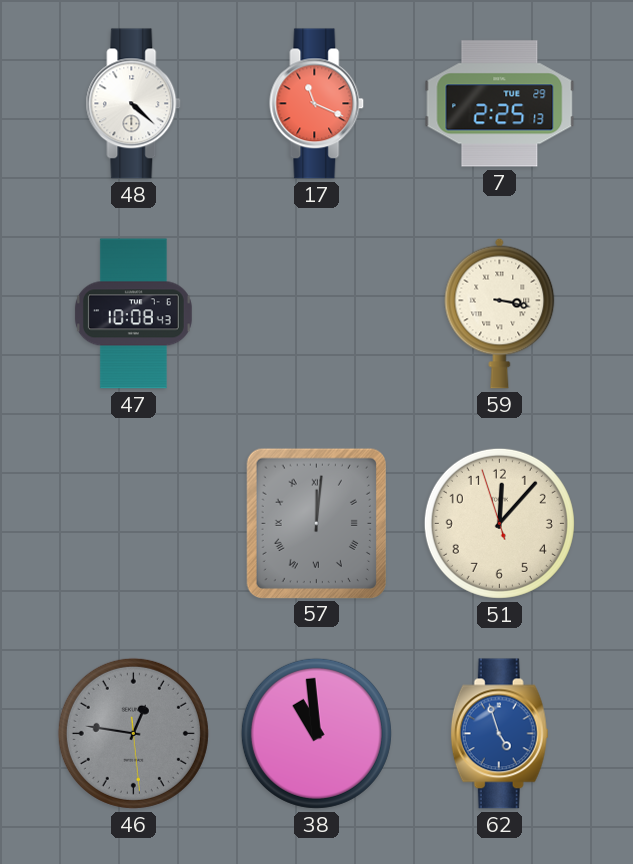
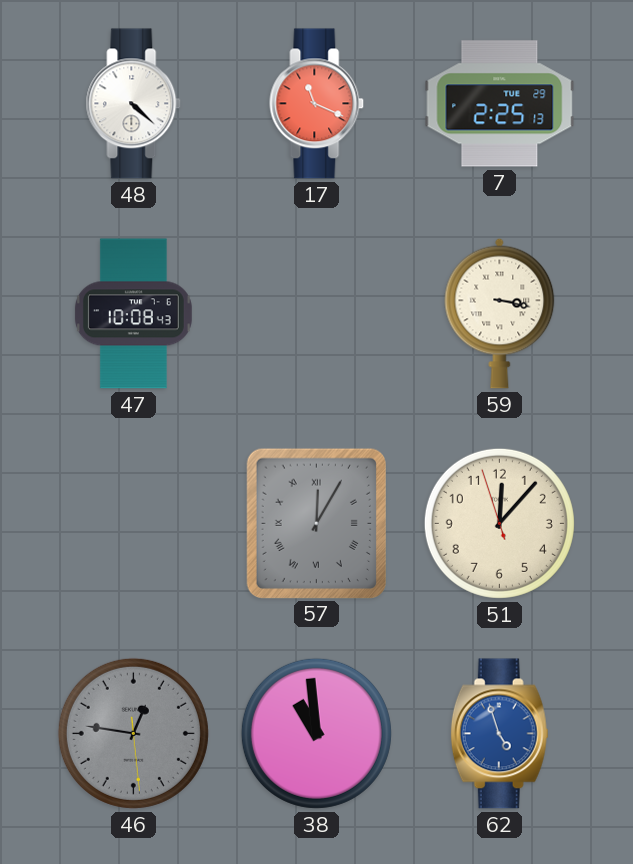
57: 12:01 -> 12:05
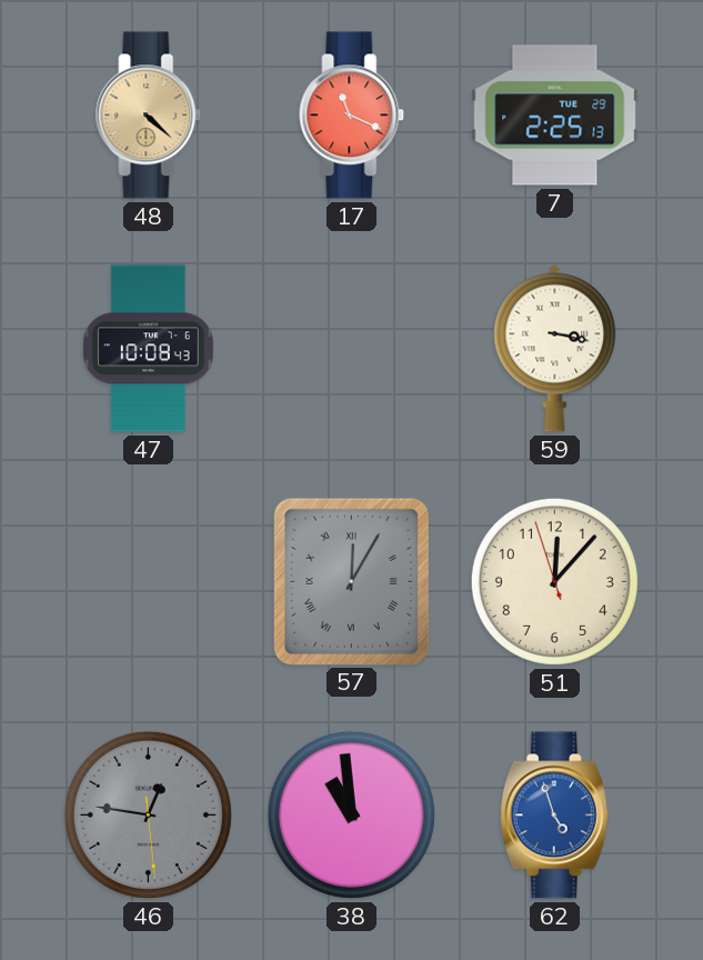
48 dial: white -> champagne
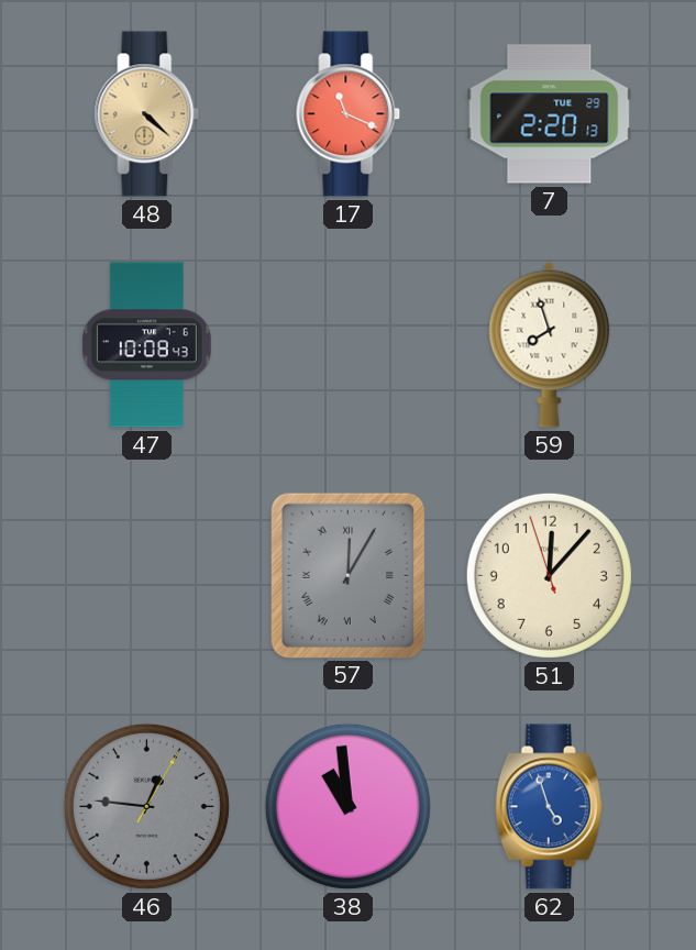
7: 2:25 -> 2:20
59: 3:17 -> 7:57
46: 12:46:29 -> 12:46:05
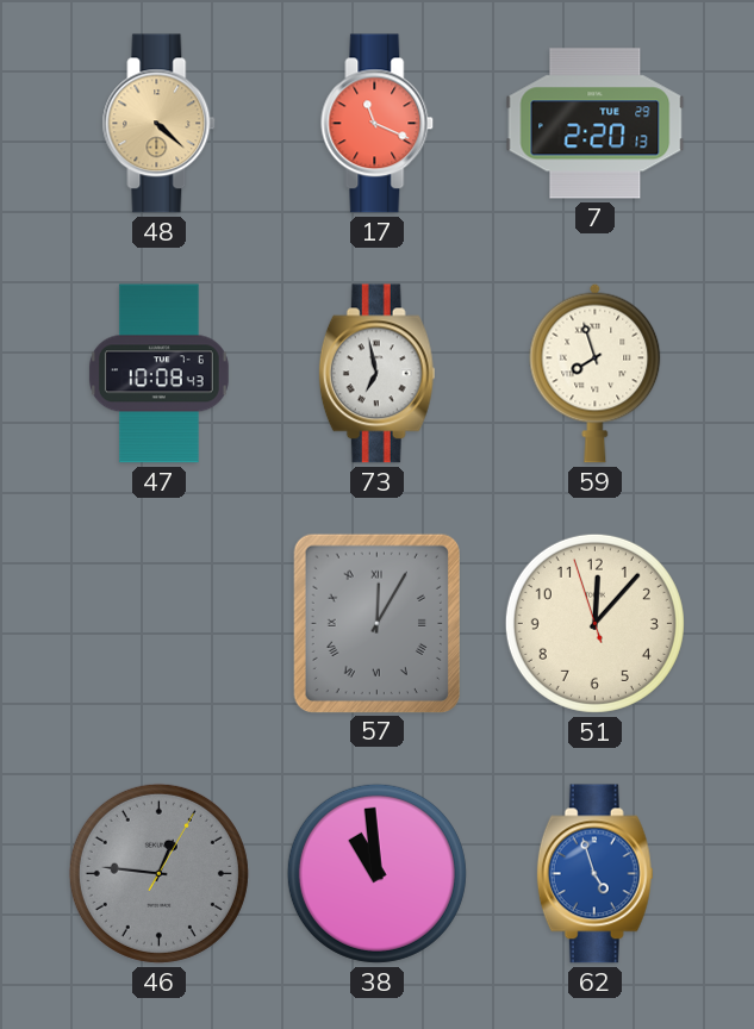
73: none -> 6:58
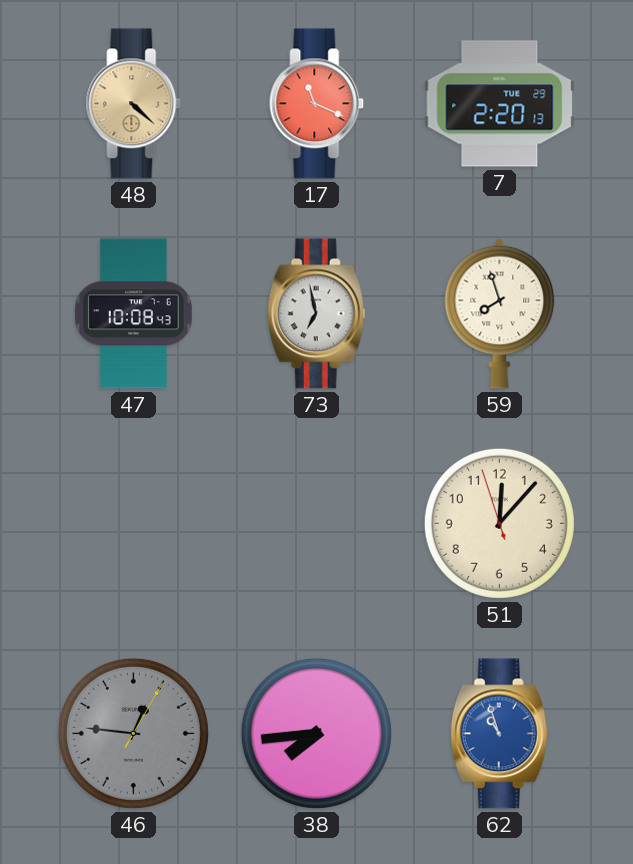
57: 12:05 -> none
38: 10:59 -> 7:44
62: 4:57 -> 10:57
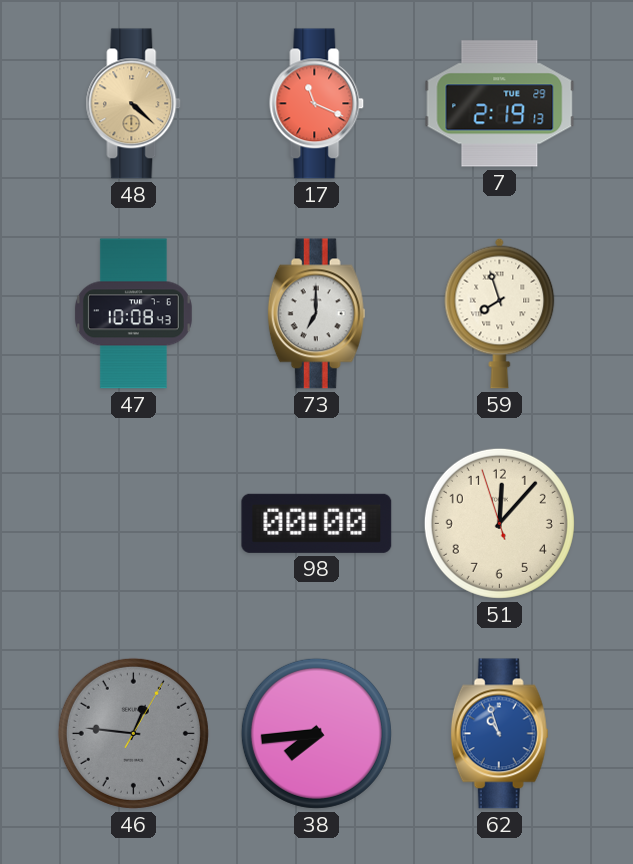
7: 2:20 -> 2:19
73: 6:58 -> 7:00
98: none -> 00:00
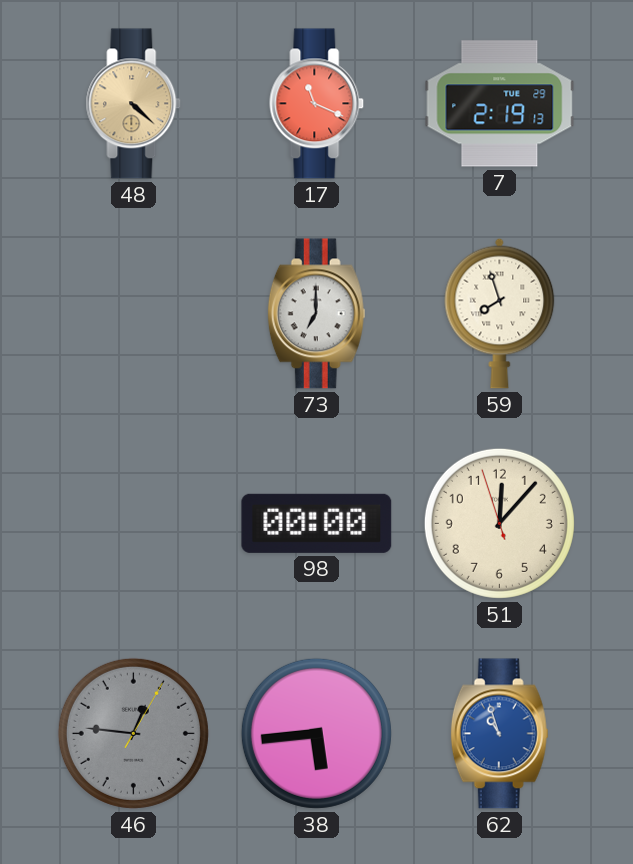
47: 10:08 -> none
38: 7:44 -> 5:44
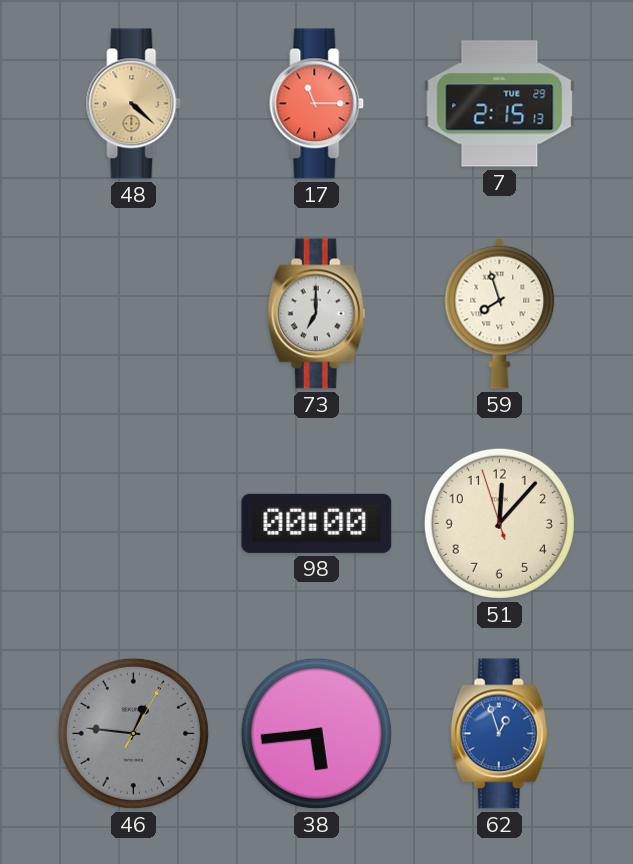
17: 11:19 -> 11:15
7: 2:19 -> 2:15
62: 10:57 -> 12:57
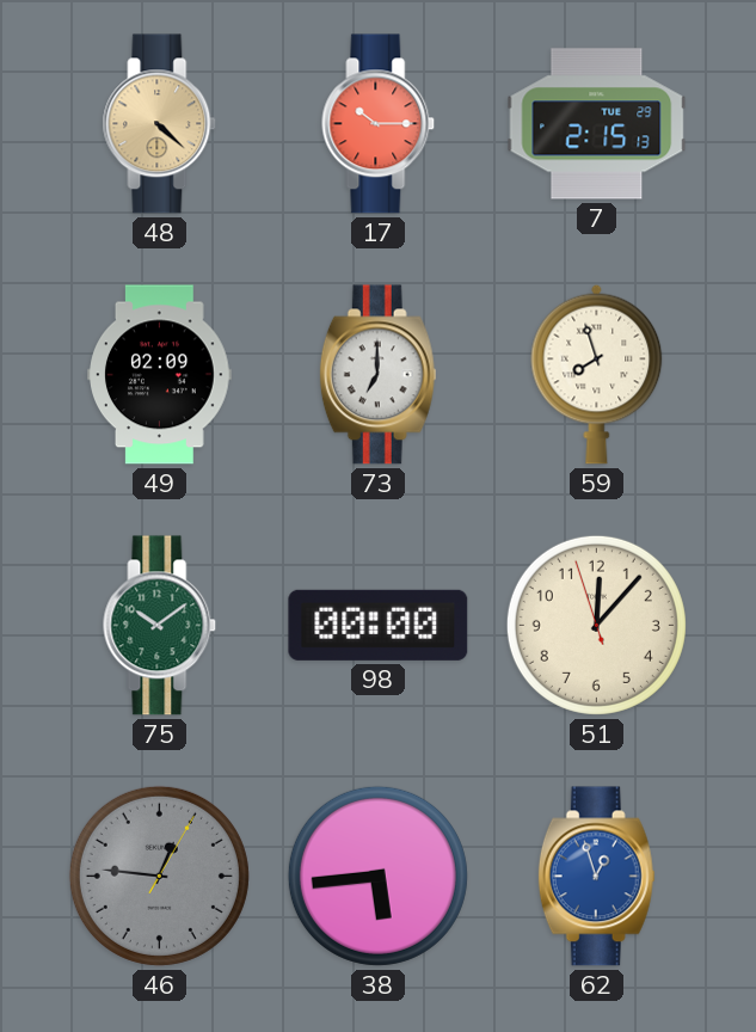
17: 11:15 -> 10:15
49: none -> 02:09
75: none -> 10:09
